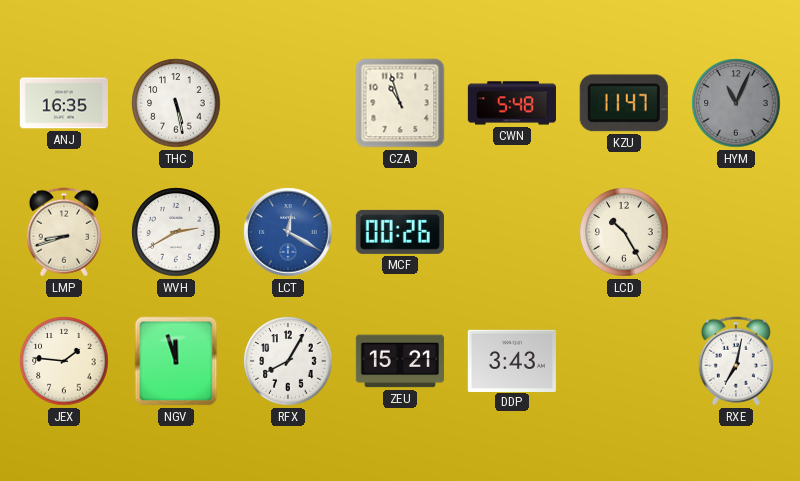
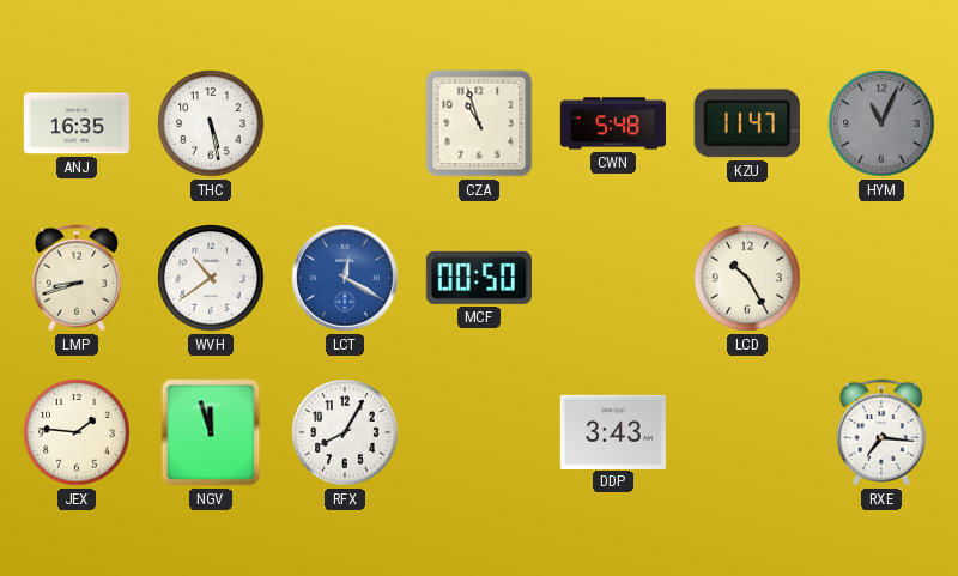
WVH: 2:40 -> 10:39
MCF: 00:26 -> 00:50
ZEU: 15:21 -> none
RXE: 7:02 -> 7:16
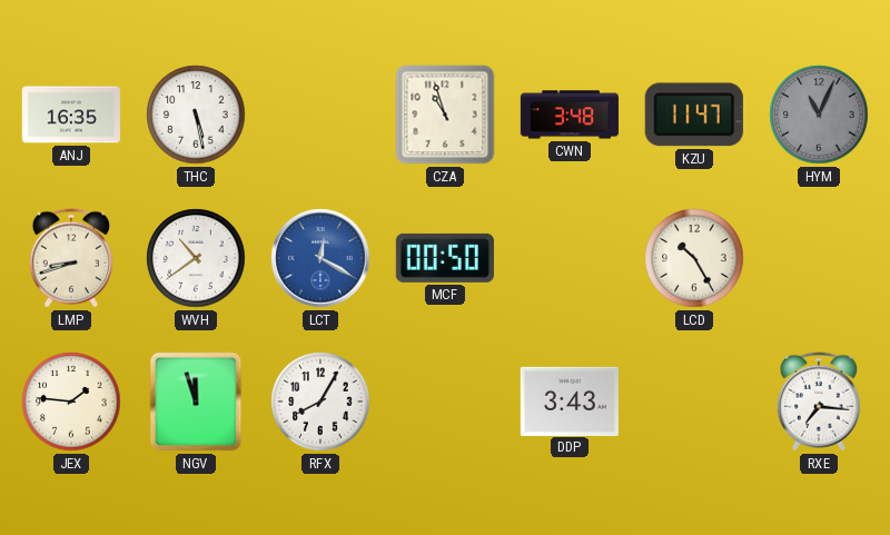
CWN: 5:48 -> 3:48
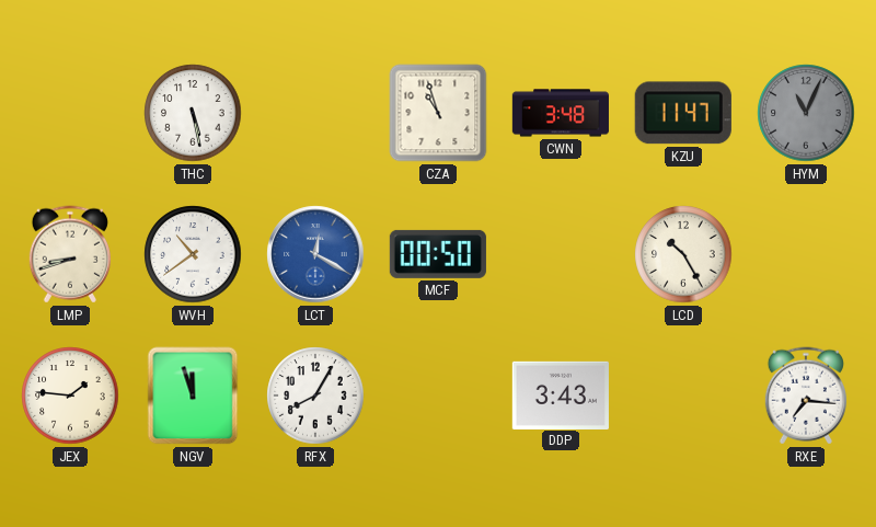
ANJ: 16:35 -> none
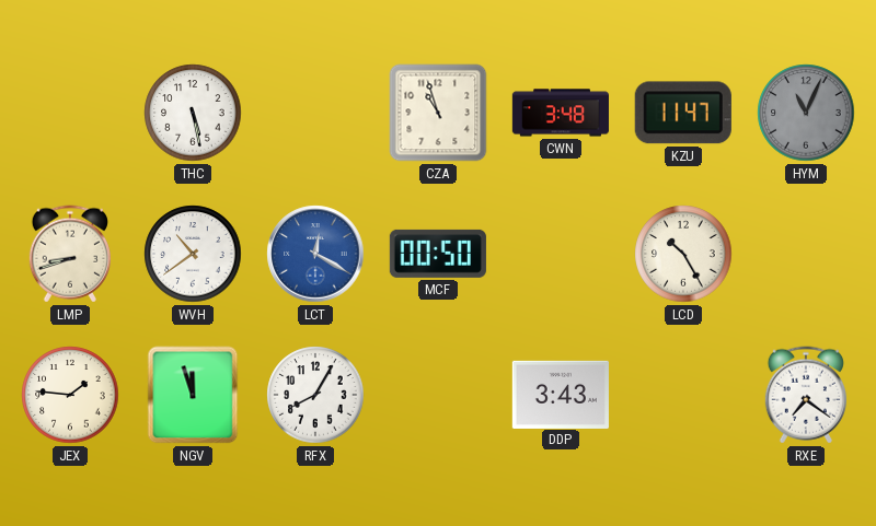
RXE: 7:16 -> 7:21
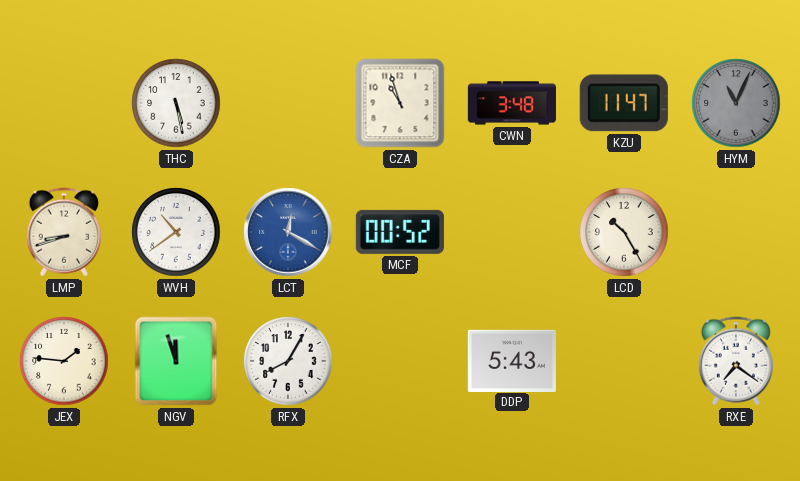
MCF: 00:50 -> 00:52
DDP: 3:43 -> 5:43
